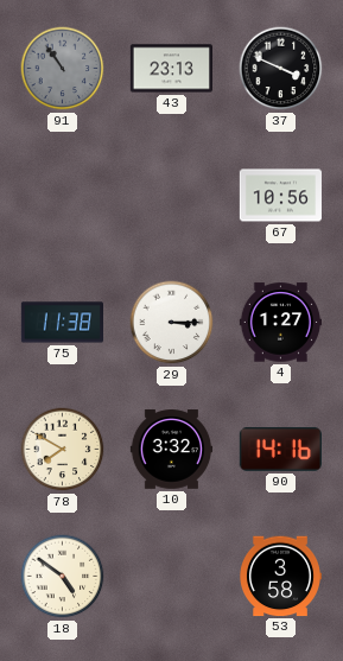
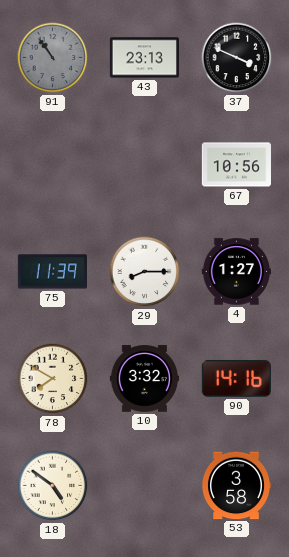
75: 11:38 -> 11:39
29: 3:15 -> 8:15
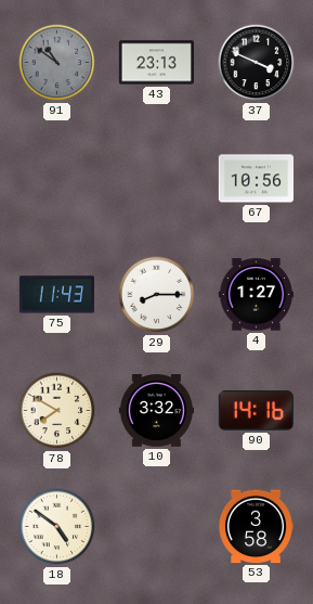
91: 10:54 -> 10:51
75: 11:39 -> 11:43
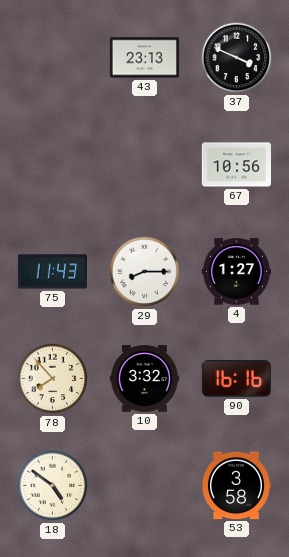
91: 10:51 -> none
78: 7:50 -> 7:53
90: 14:16 -> 16:16
